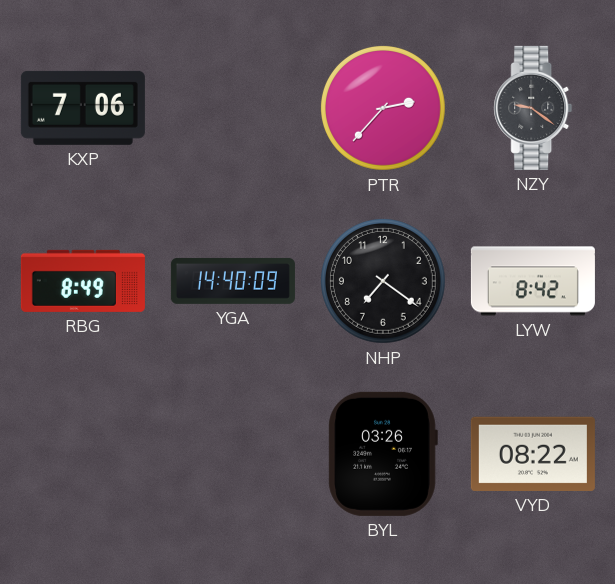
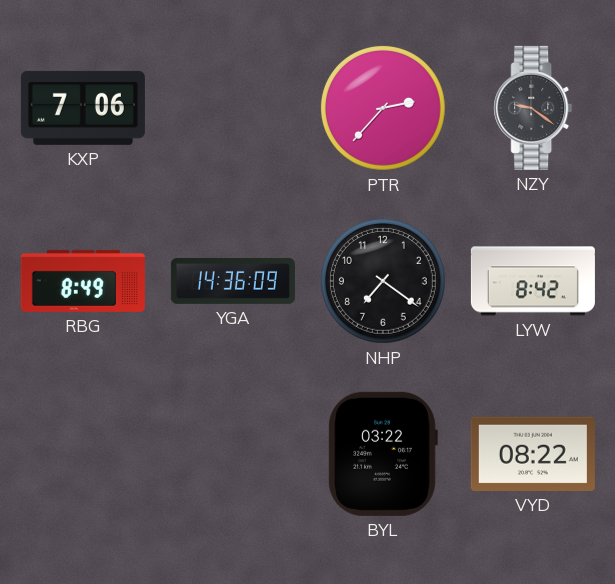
YGA: 14:40 -> 14:36
BYL: 03:26 -> 03:22
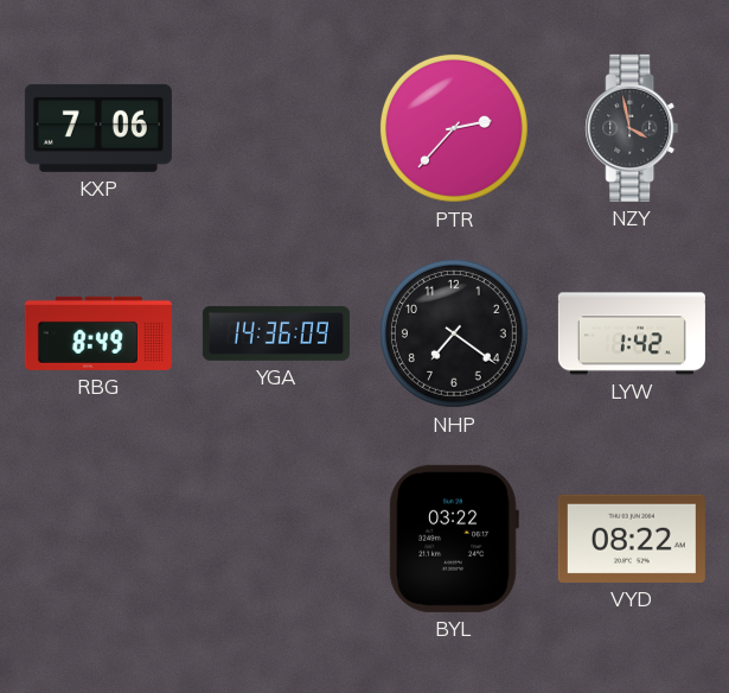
NZY: 9:21 -> 3:58
LYW: 8:42 -> 1:42
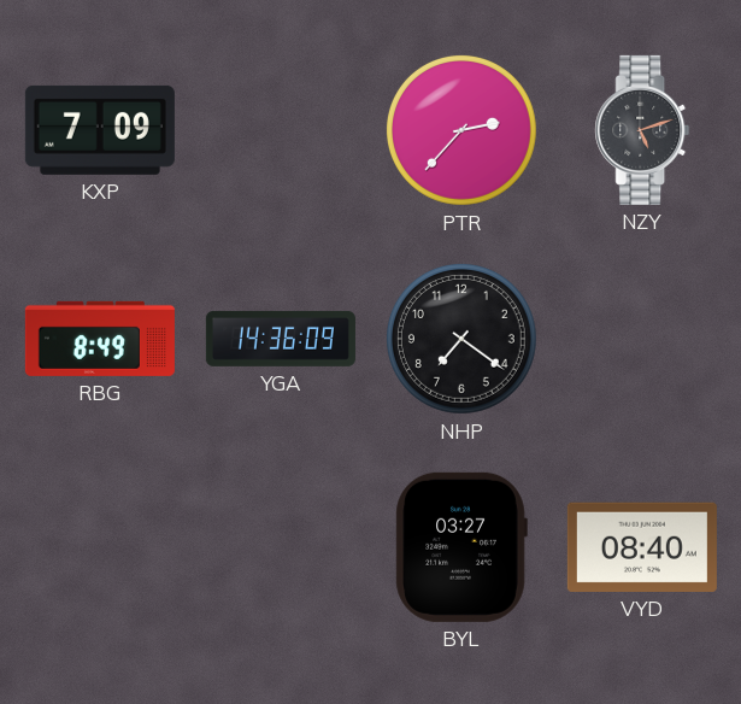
KXP: 7:06 -> 7:09
NZY: 3:58 -> 5:12
LYW: 1:42 -> none
BYL: 03:22 -> 03:27
VYD: 08:22 -> 08:40
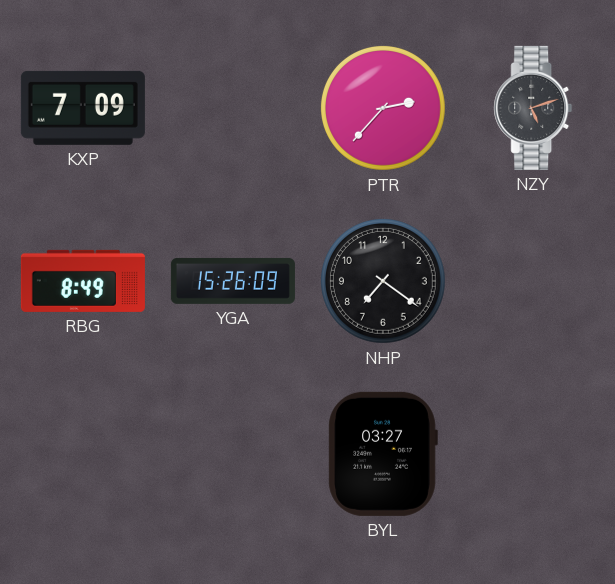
YGA: 14:36 -> 15:26
VYD: 08:40 -> none
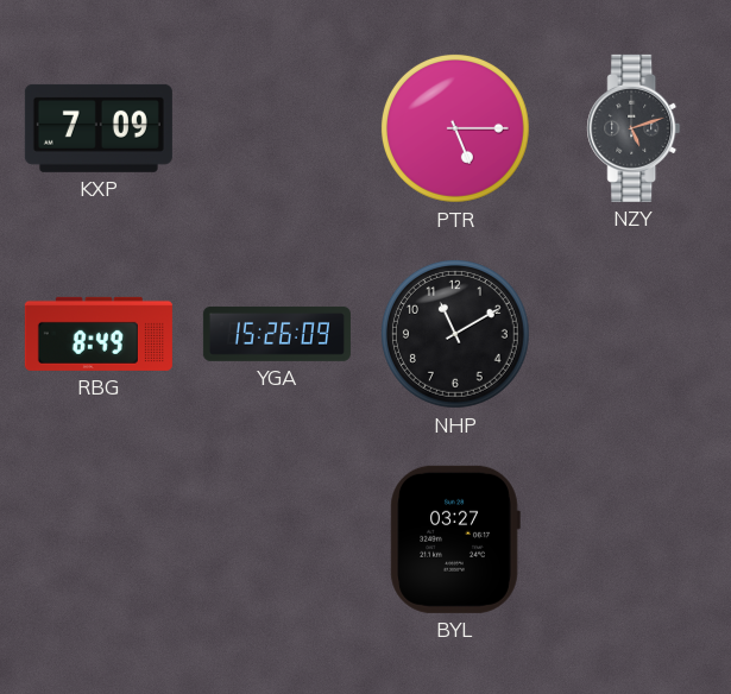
PTR: 2:37 -> 5:15
NHP: 7:21 -> 11:10
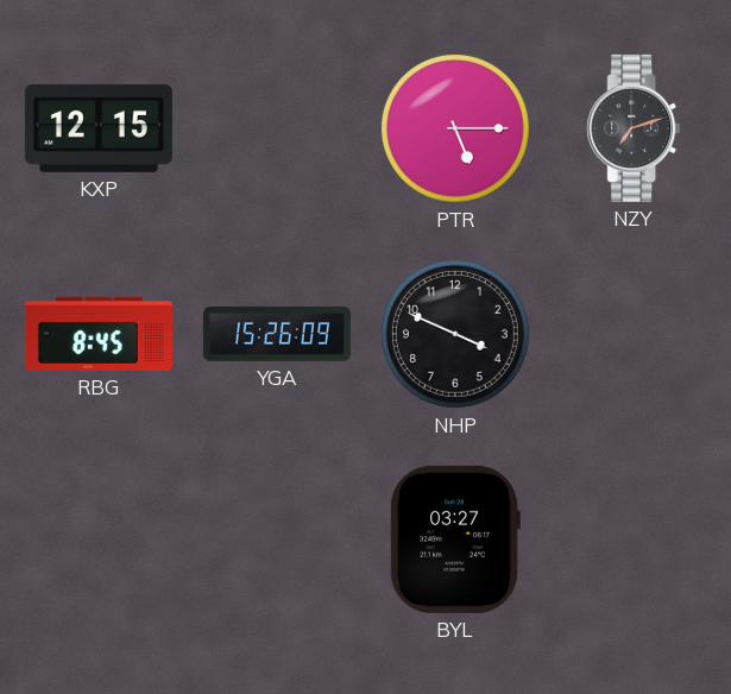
KXP: 7:09 -> 12:15
NZY: 5:12 -> 7:12
RBG: 8:49 -> 8:45
NHP: 11:10 -> 3:49
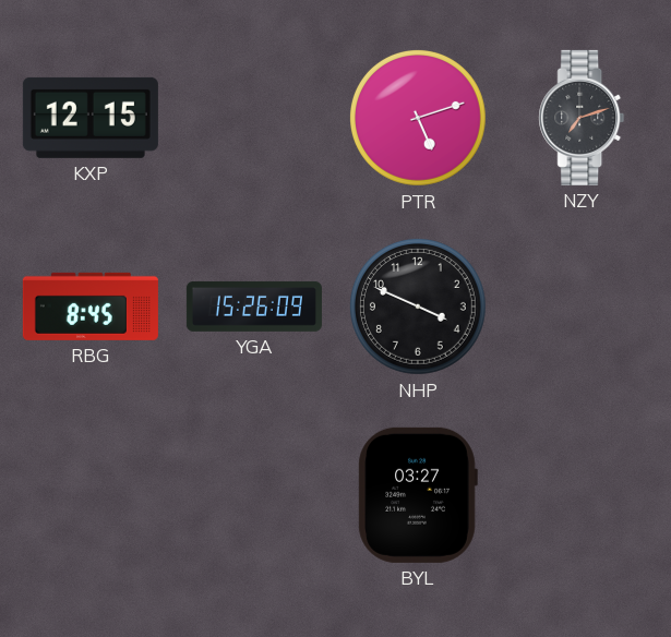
PTR: 5:15 -> 5:12
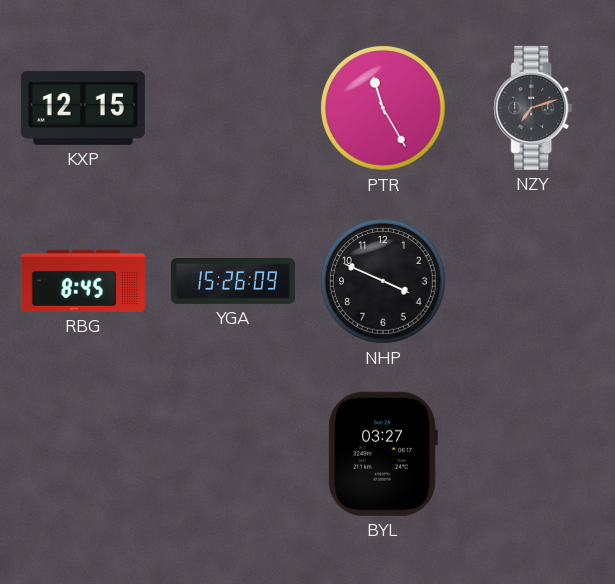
PTR: 5:12 -> 11:25
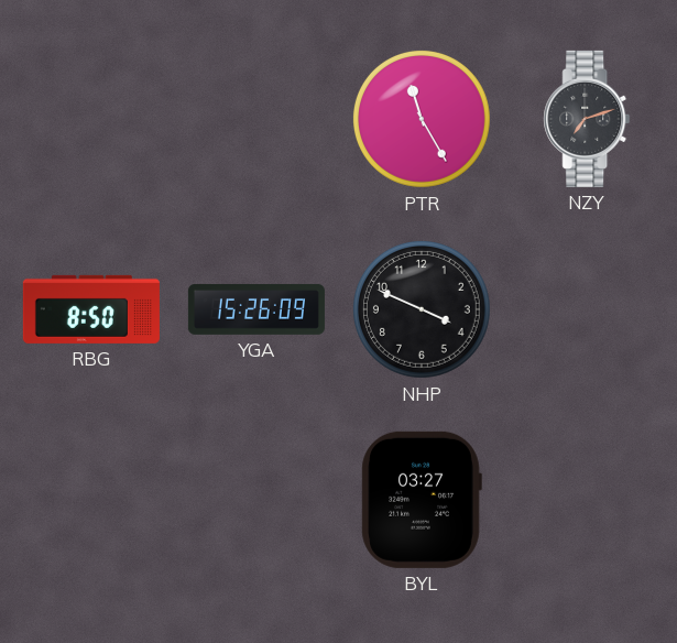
KXP: 12:15 -> none
RBG: 8:45 -> 8:50
